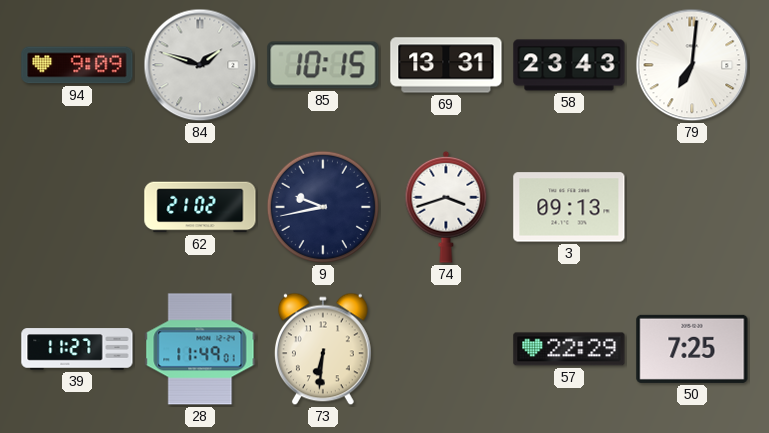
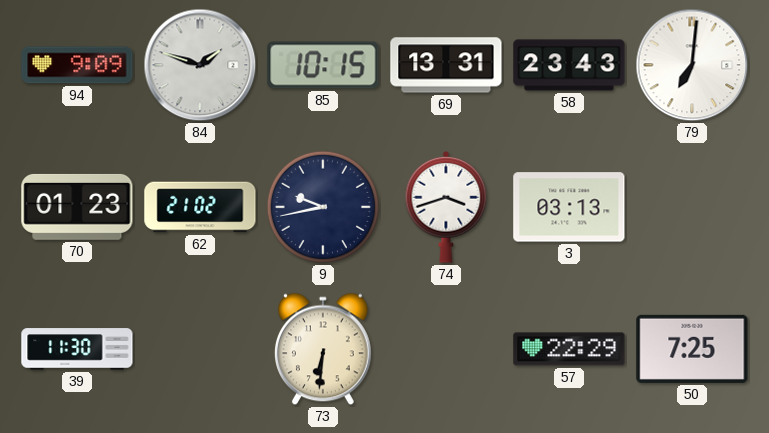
70: none -> 01:23
3: 09:13 -> 03:13
39: 11:27 -> 11:30
28: 11:49 -> none
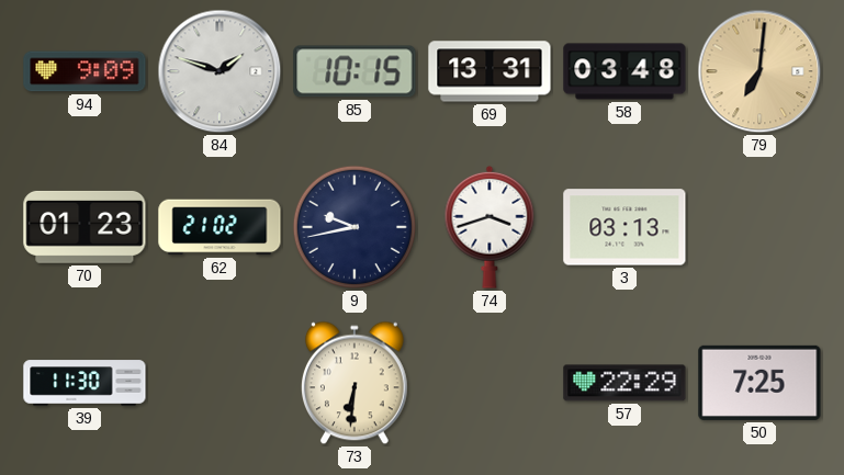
58: 23:43 -> 03:48
79 dial: white -> champagne
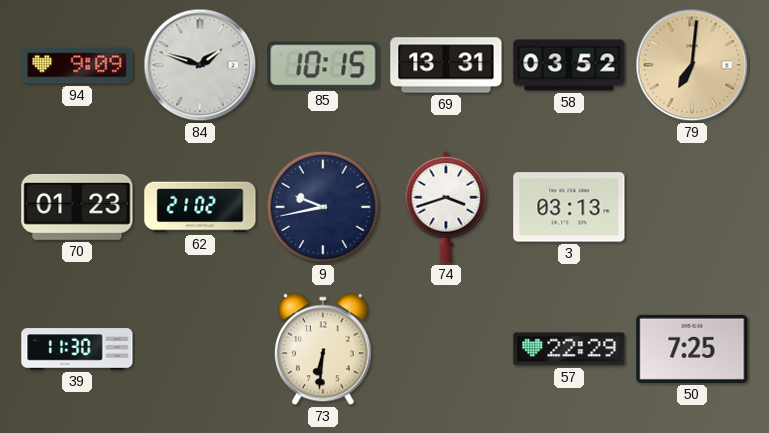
58: 03:48 -> 03:52
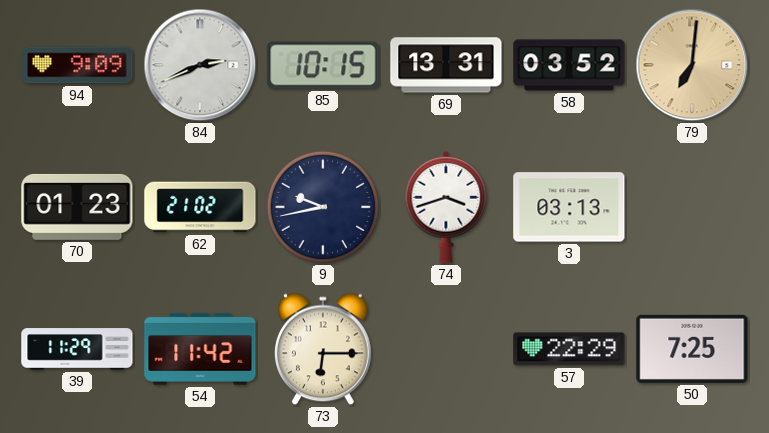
84: 1:48 -> 2:41
39: 11:30 -> 11:29
54: none -> 11:42
73: 6:31 -> 6:15
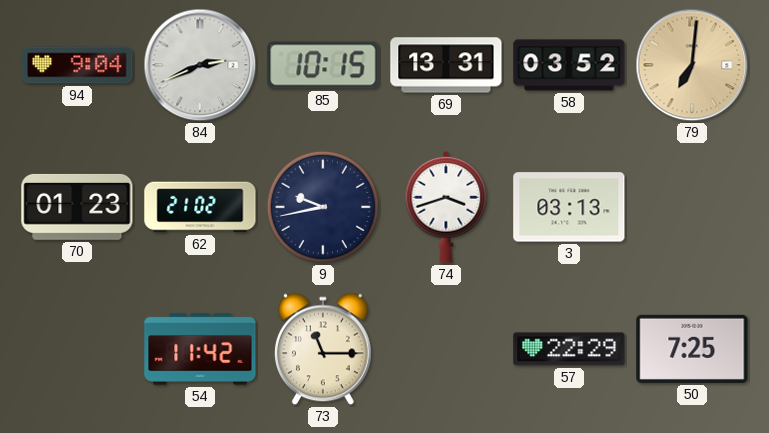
94: 9:09 -> 9:04
39: 11:29 -> none
73: 6:15 -> 11:15
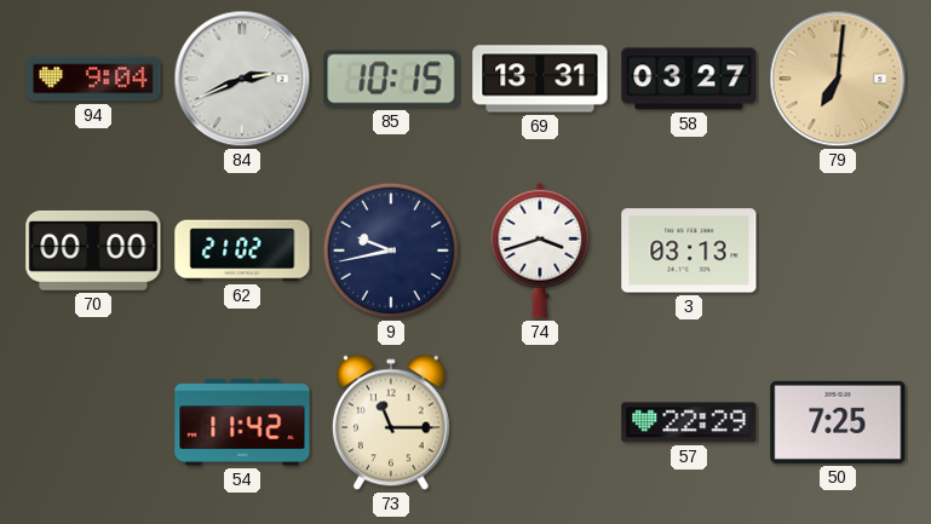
58: 03:52 -> 03:27
70: 01:23 -> 00:00
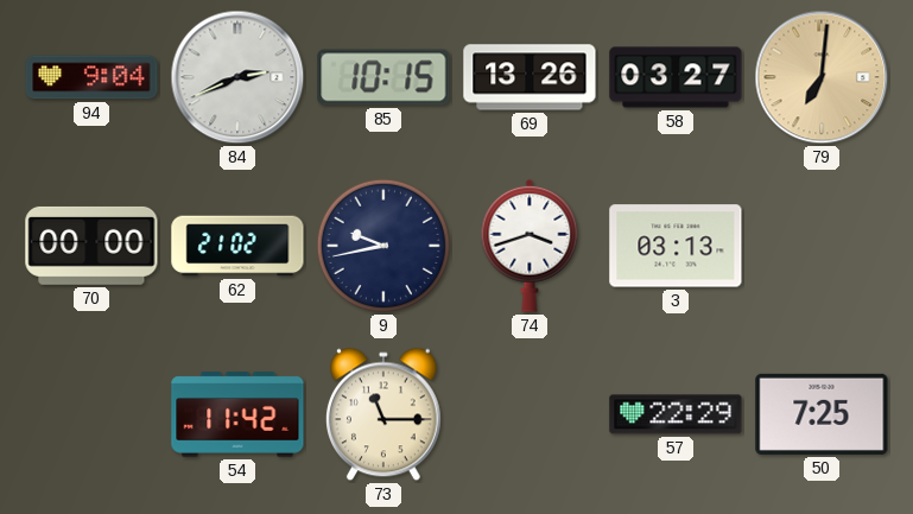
69: 13:31 -> 13:26
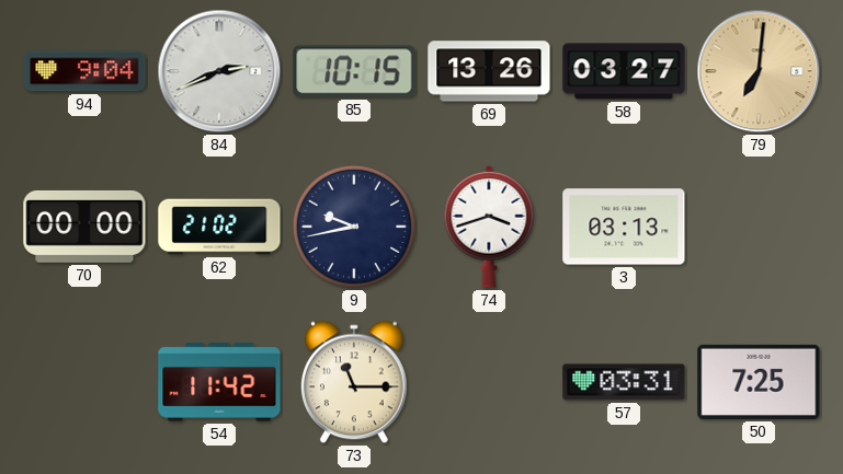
57: 22:29 -> 03:31
